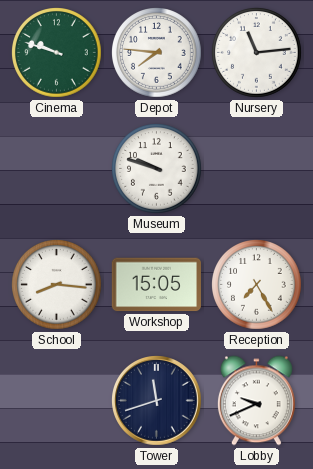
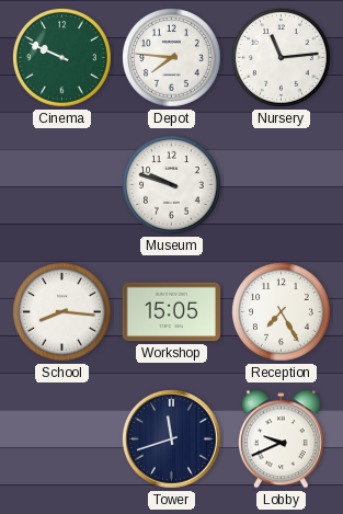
Cinema: 9:48 -> 9:49
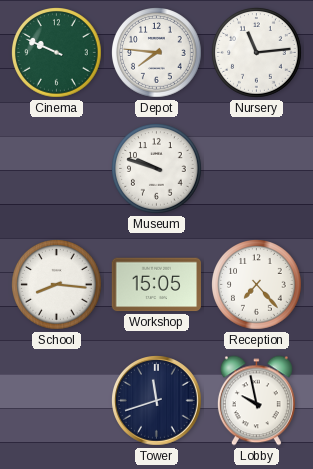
Reception: 7:25 -> 7:23
Lobby: 9:41 -> 9:58
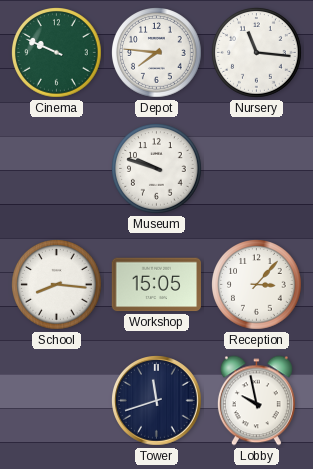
Nursery: 11:14 -> 11:16
Reception: 7:23 -> 3:07
